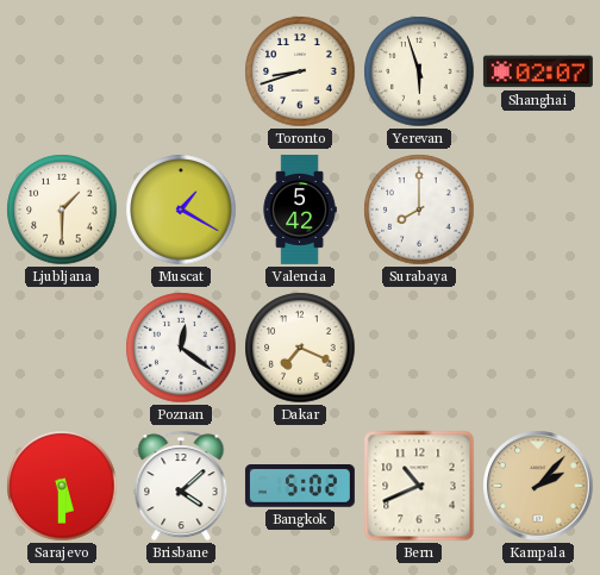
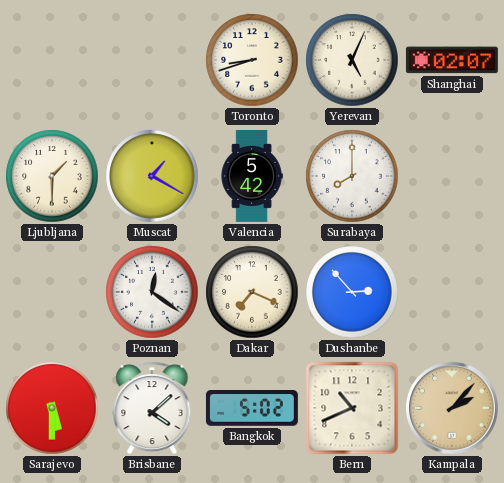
Yerevan: 5:57 -> 5:04
Dushanbe: none -> 2:53
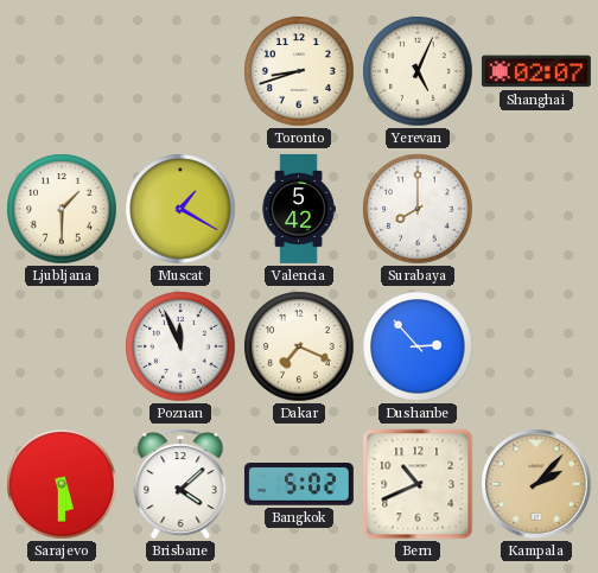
Poznan: 12:21 -> 11:56
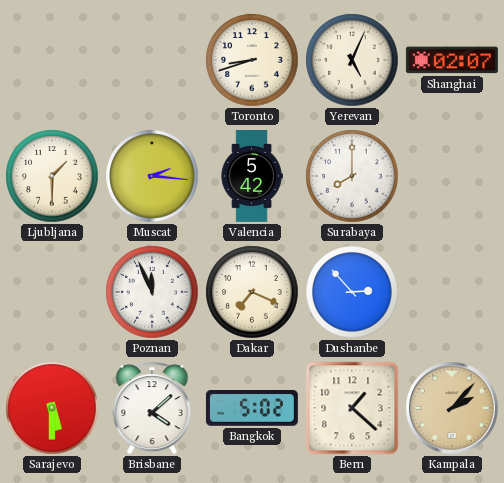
Muscat: 1:20 -> 2:16
Bern: 10:41 -> 1:22
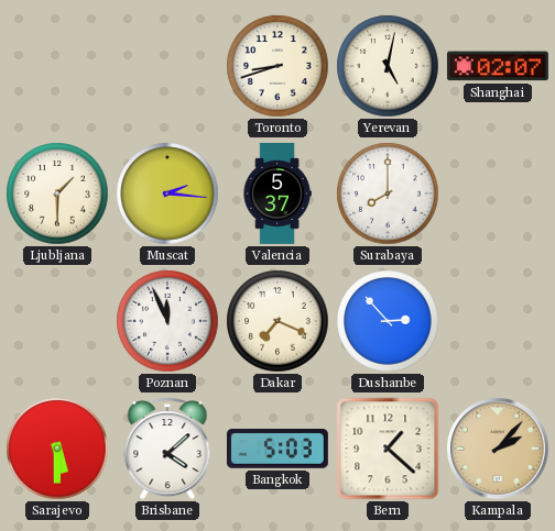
Yerevan: 5:04 -> 5:02
Valencia: 5:42 -> 5:37
Bangkok: 5:02 -> 5:03
